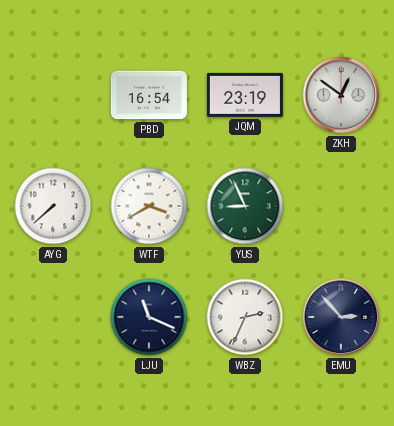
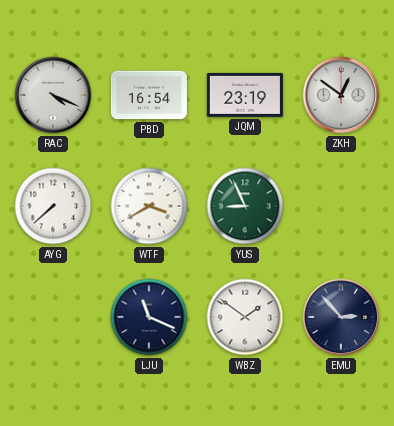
RAC: none -> 4:19
WBZ: 2:34 -> 1:51
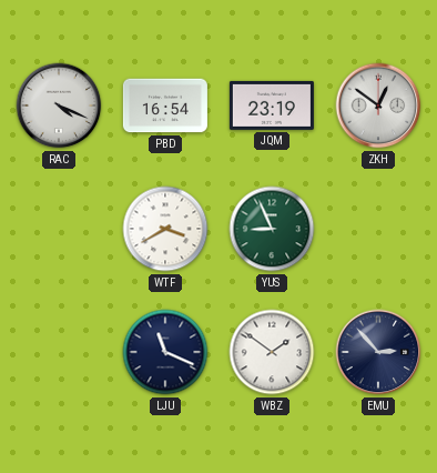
AYG: 7:38 -> none
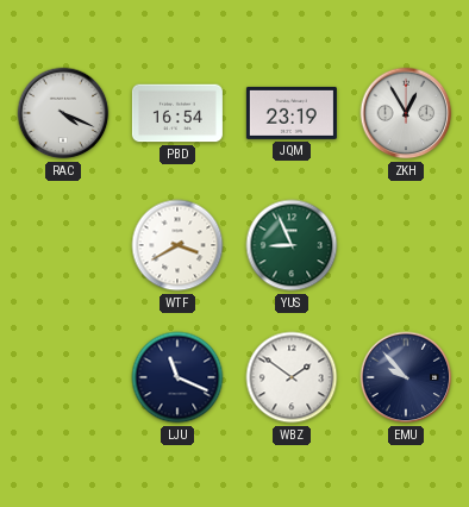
ZKH: 12:51 -> 12:55
EMU: 2:53 -> 9:53
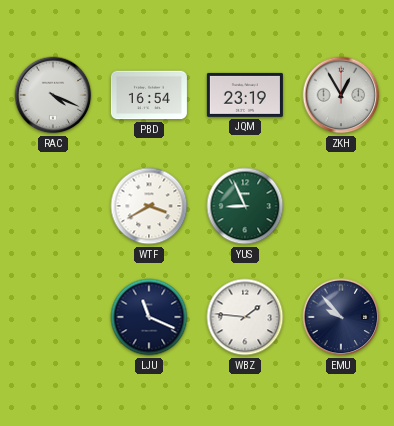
WBZ: 1:51 -> 1:46
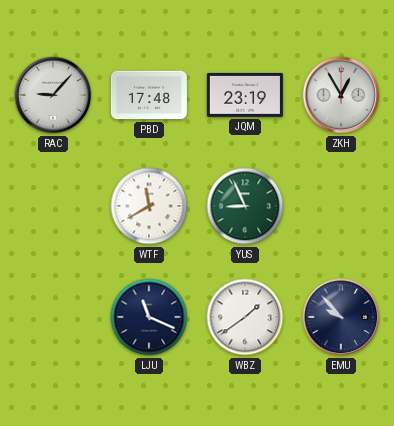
RAC: 4:19 -> 9:07
PBD: 16:54 -> 17:48
WTF: 3:40 -> 11:40
WBZ: 1:46 -> 1:39
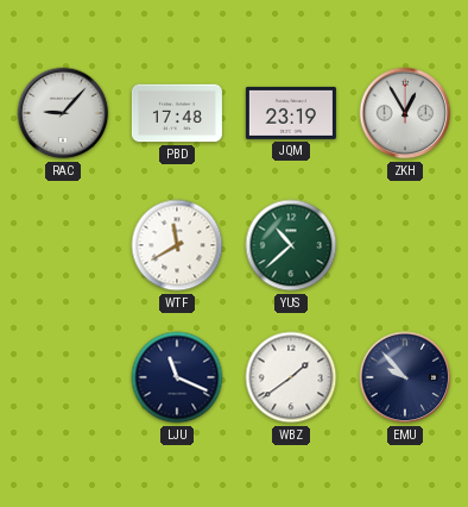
YUS: 8:56 -> 10:38
